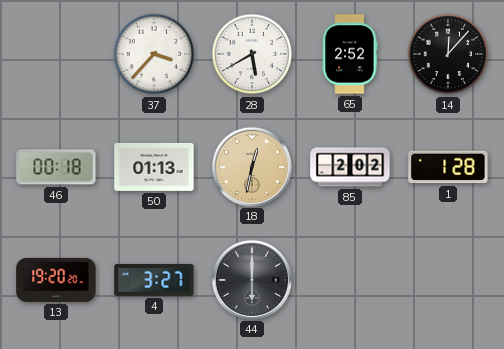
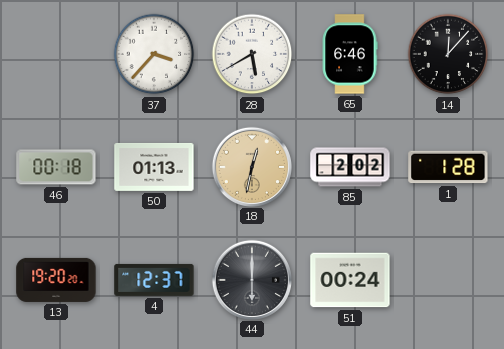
65: 2:52 -> 6:46
4: 3:27 -> 12:37
51: none -> 00:24
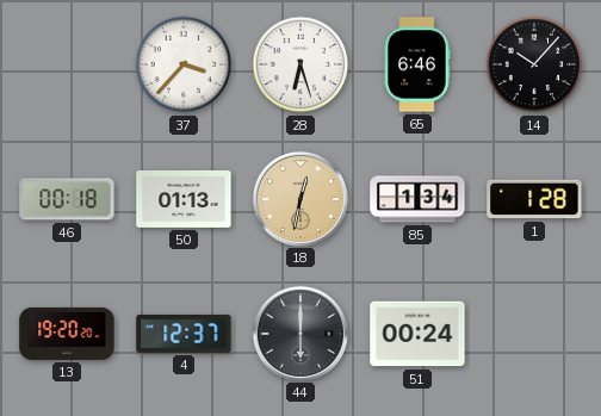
28: 5:40 -> 6:27
14: 12:07 -> 10:07
85: 2:02 -> 1:34
